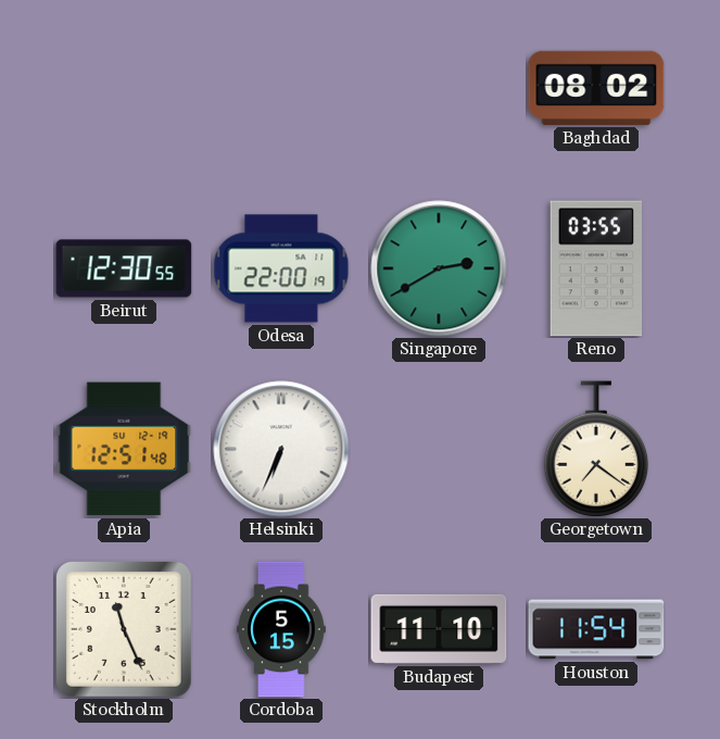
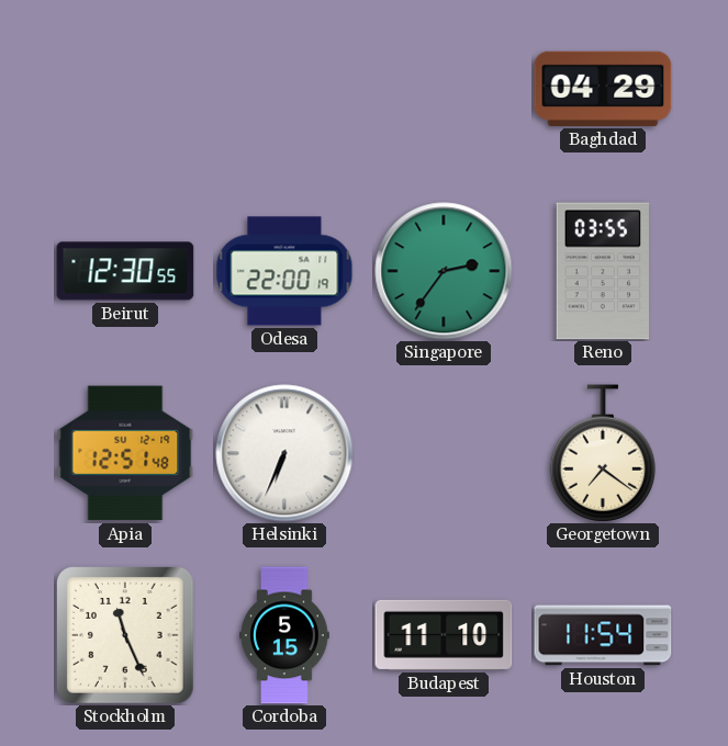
Baghdad: 08:02 -> 04:29
Singapore: 2:40 -> 2:36
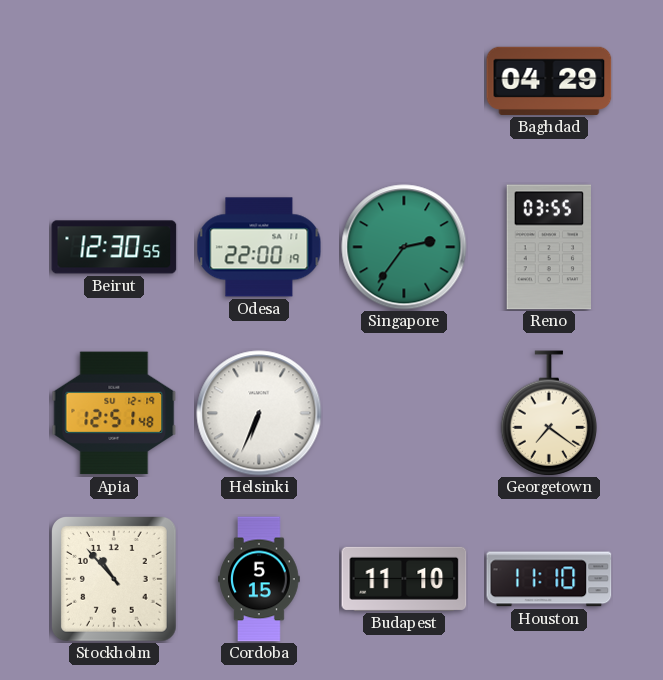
Stockholm: 11:26 -> 10:53
Houston: 11:54 -> 11:10
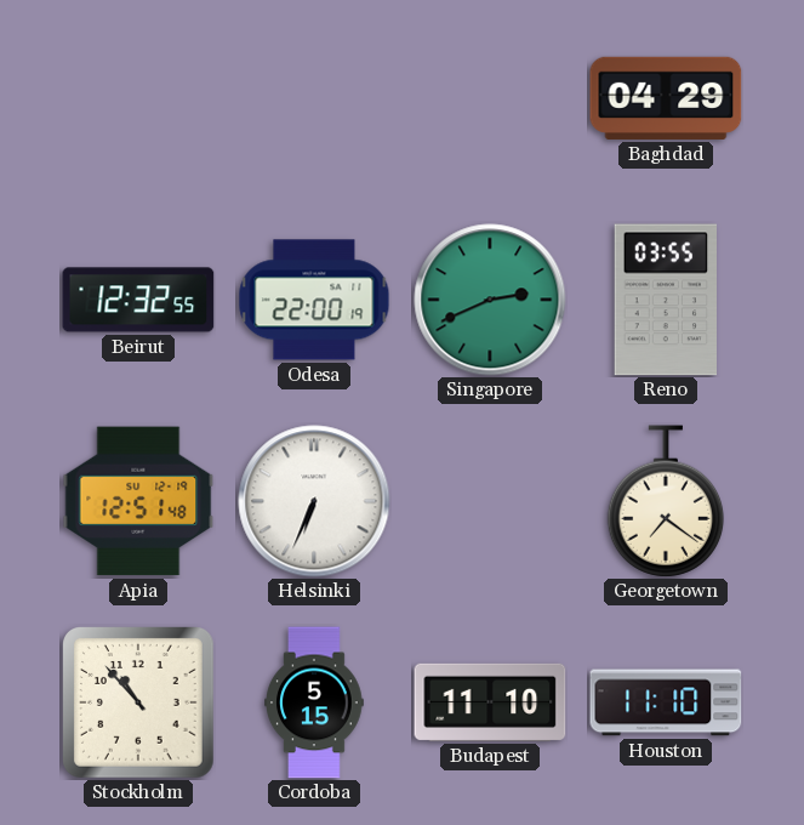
Beirut: 12:30 -> 12:32
Singapore: 2:36 -> 2:41
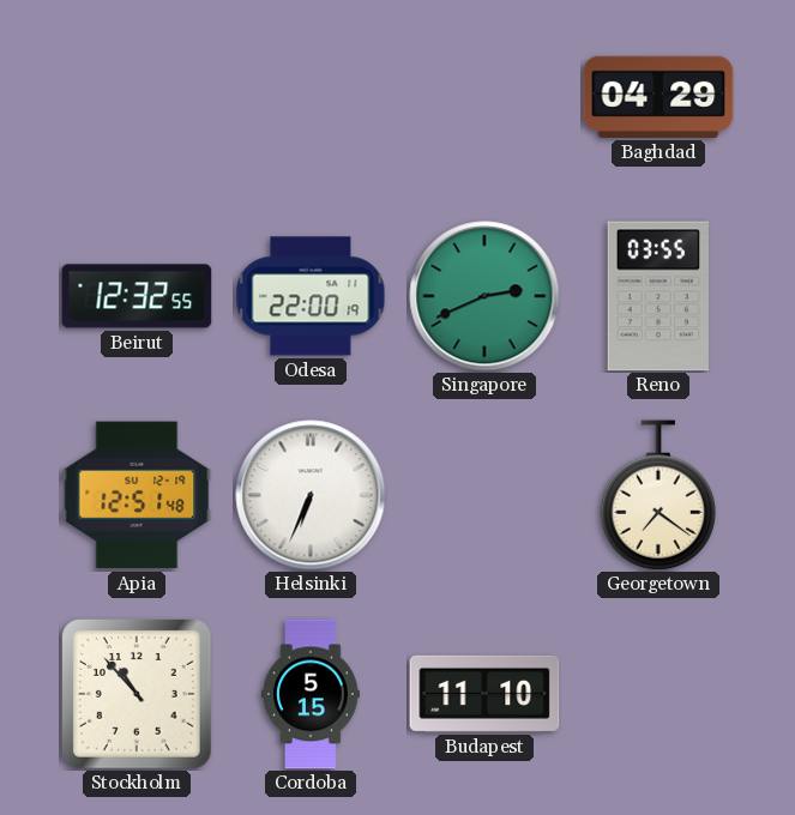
Houston: 11:10 -> none
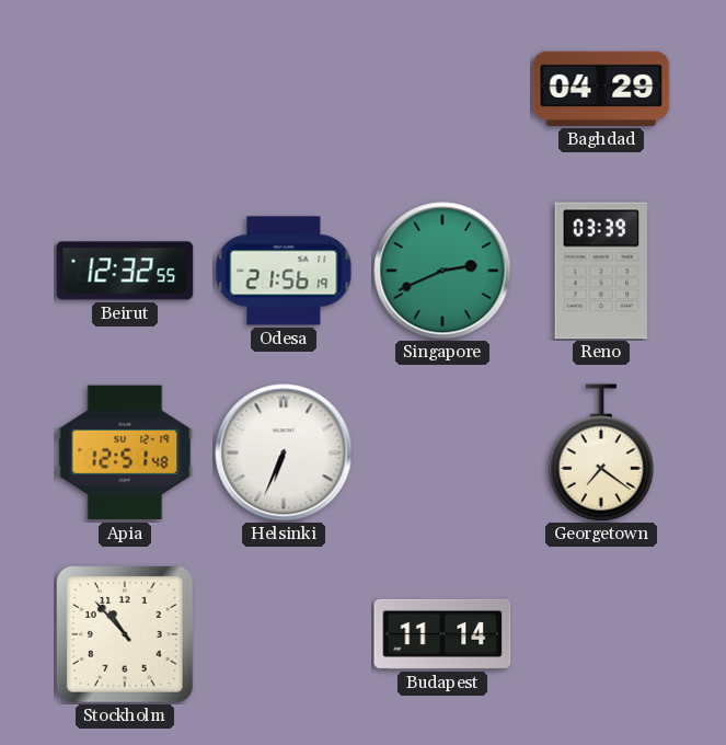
Odesa: 22:00 -> 21:56
Reno: 03:55 -> 03:39
Cordoba: 5:15 -> none
Budapest: 11:10 -> 11:14
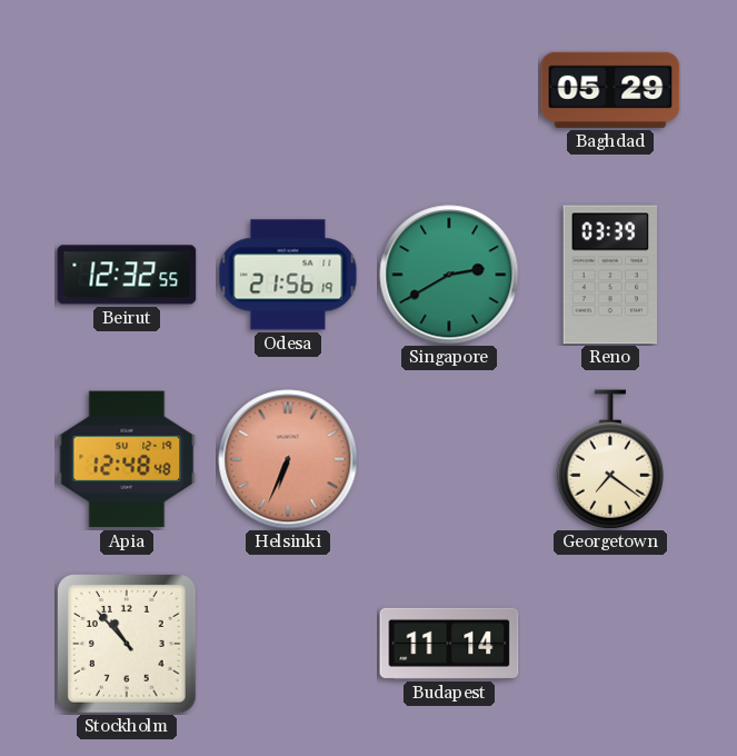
Baghdad: 04:29 -> 05:29
Singapore: 2:41 -> 2:40
Apia: 12:51 -> 12:48
Helsinki dial: white -> salmon
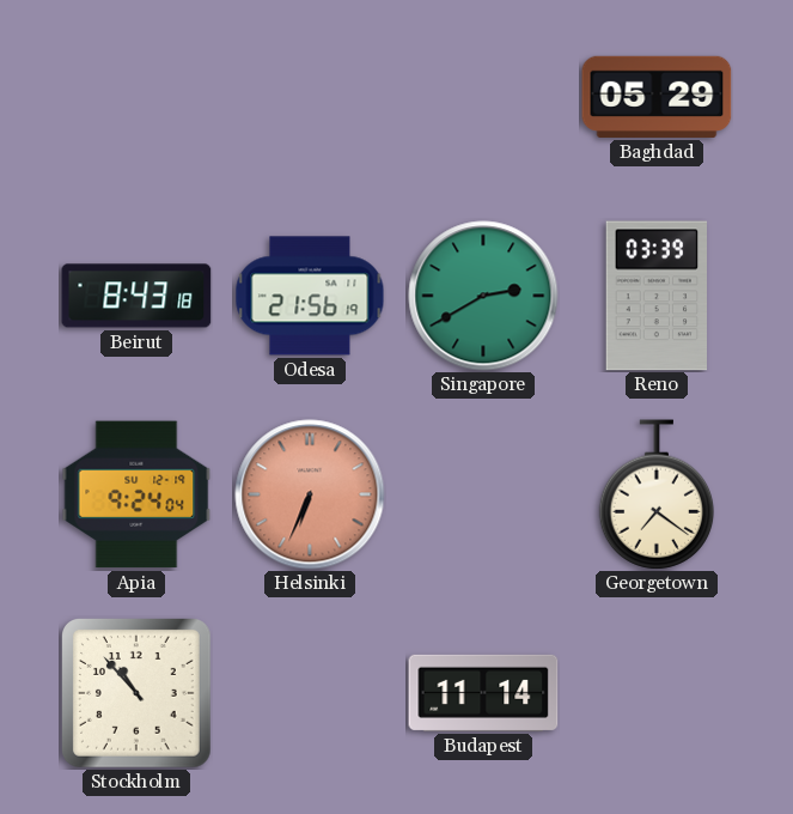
Beirut: 12:32 -> 8:43
Apia: 12:48 -> 9:24
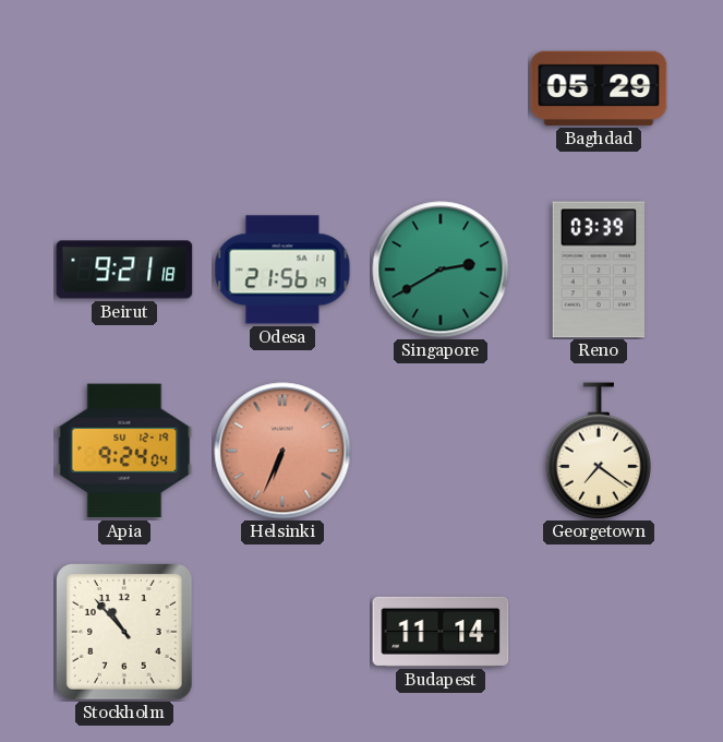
Beirut: 8:43 -> 9:21
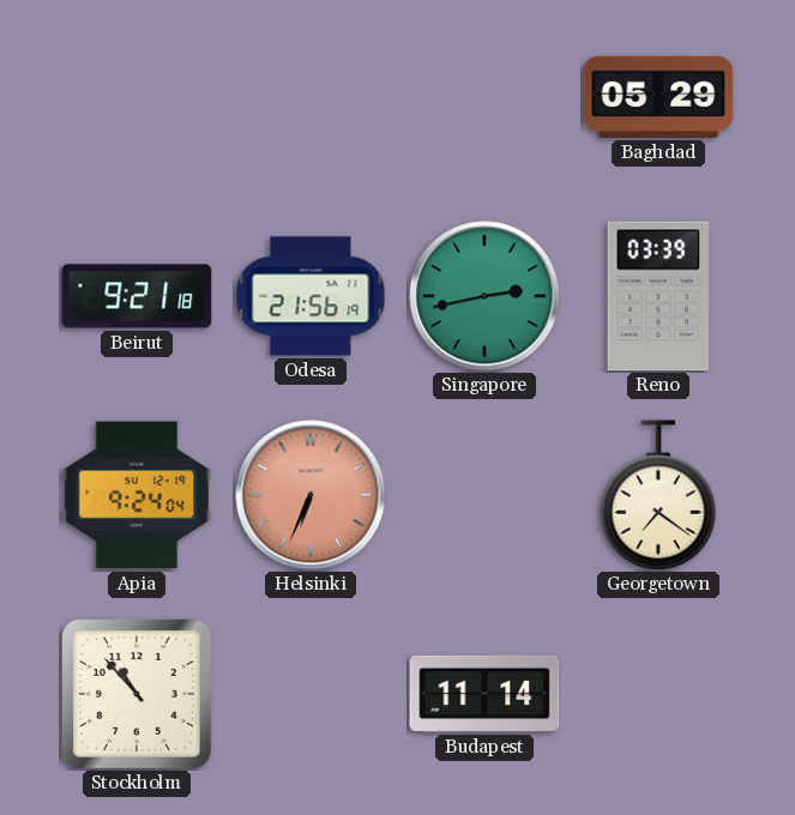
Singapore: 2:40 -> 2:43
